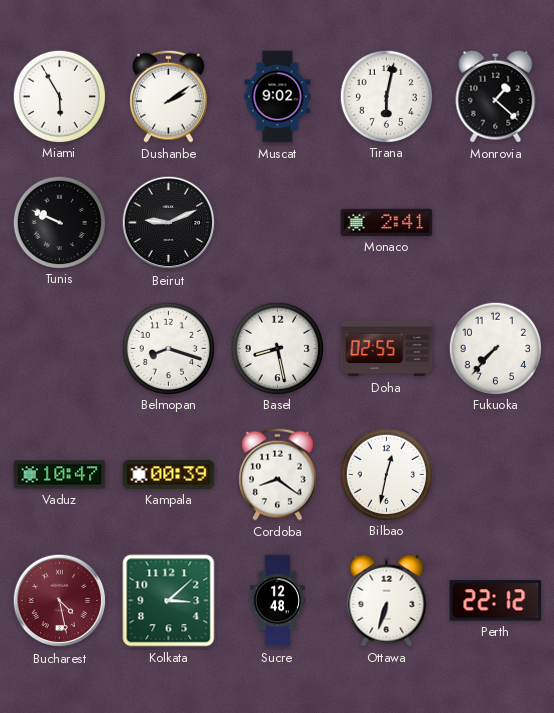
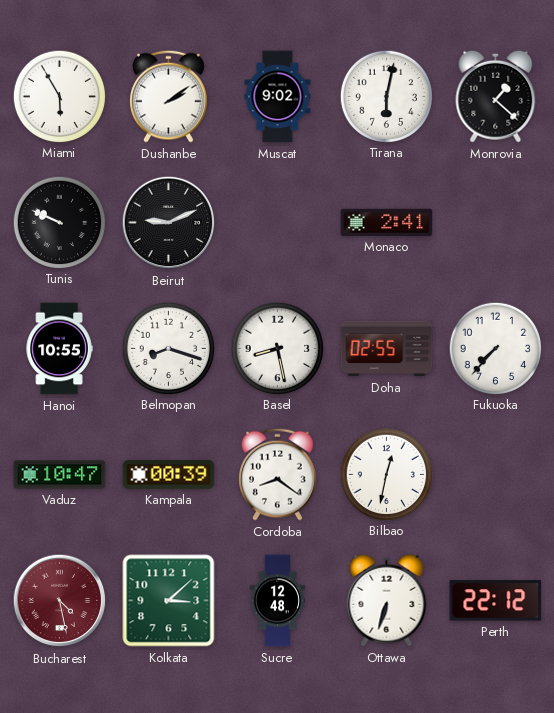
Hanoi: none -> 10:55
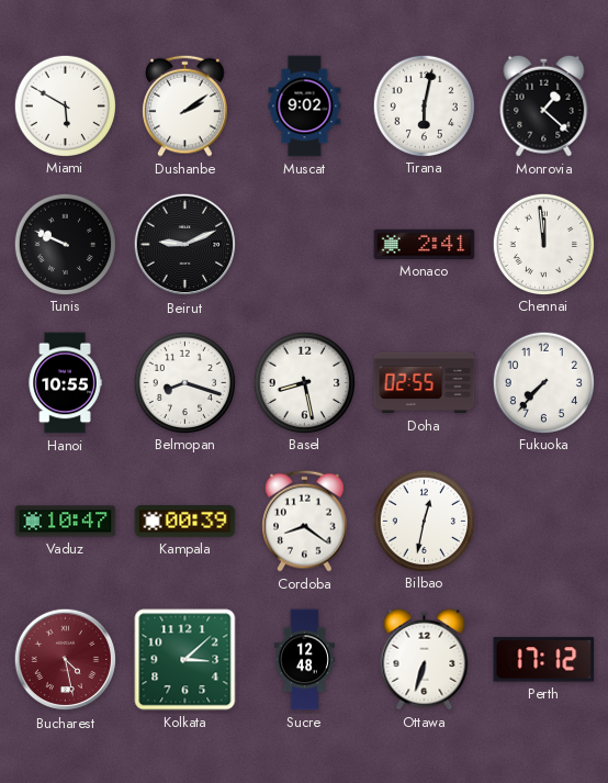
Miami: 5:55 -> 5:50
Chennai: none -> 11:59
Perth: 22:12 -> 17:12
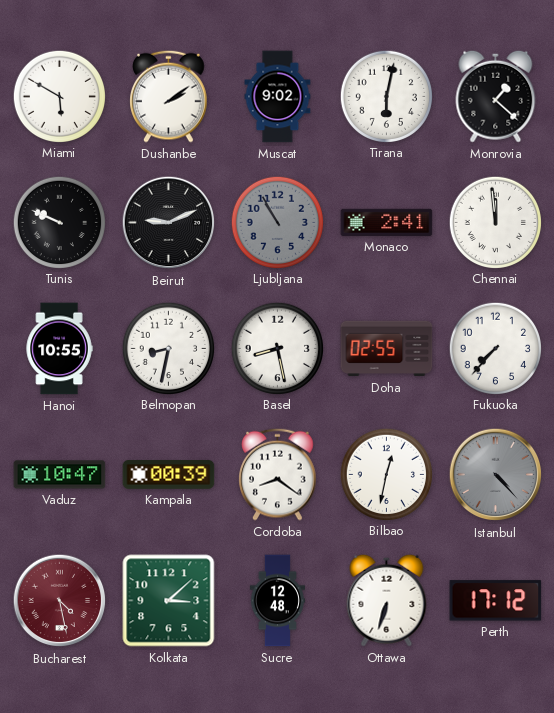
Ljubljana: none -> 10:55
Belmopan: 8:18 -> 8:32
Istanbul: none -> 4:23
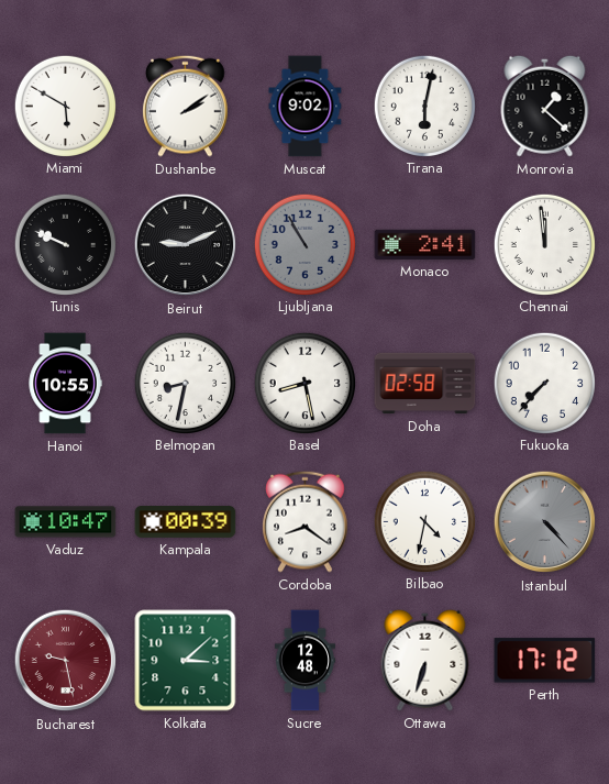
Doha: 02:55 -> 02:58
Bilbao: 12:32 -> 4:32
Bucharest: 4:28 -> 9:28
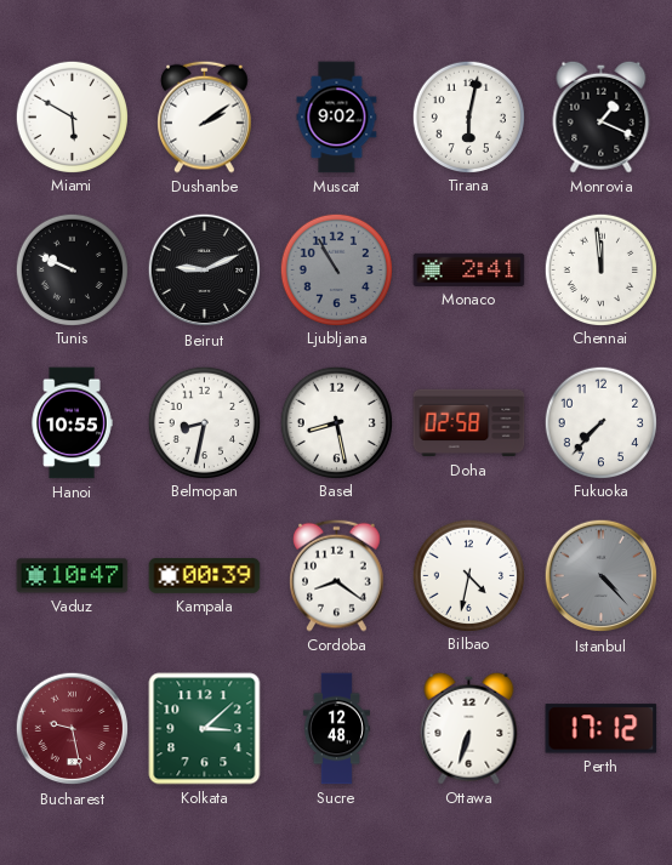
Monrovia: 1:22 -> 1:19
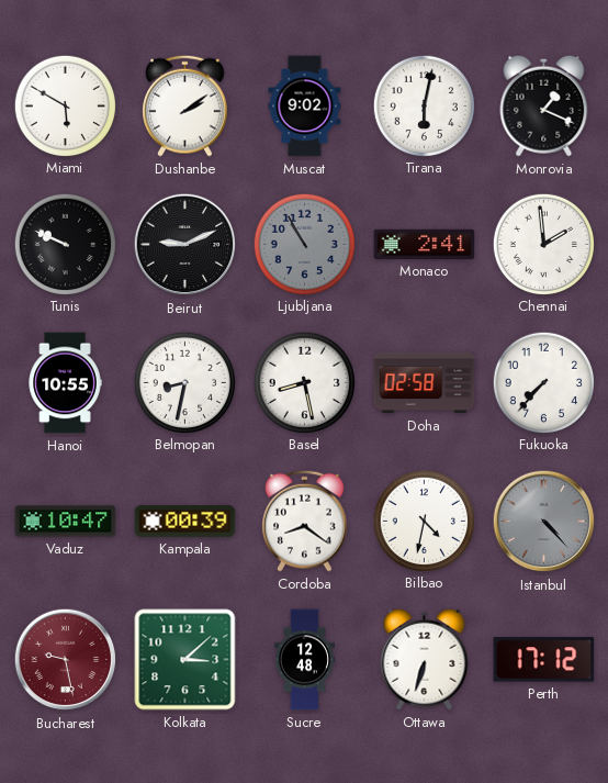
Chennai: 11:59 -> 1:59
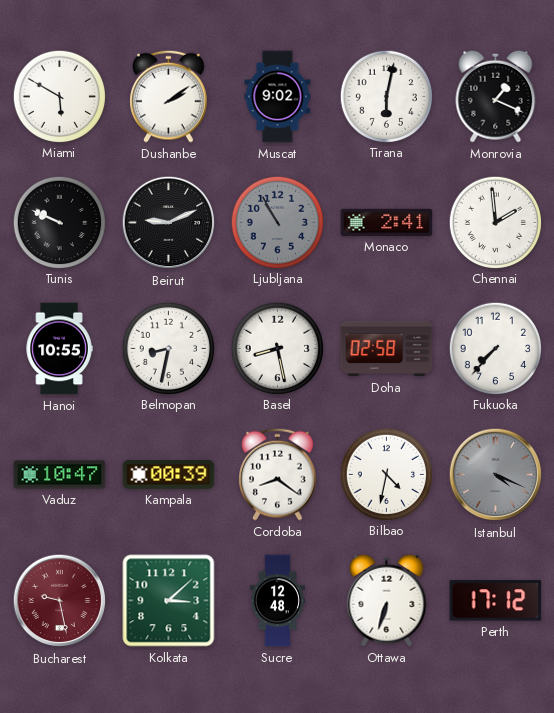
Istanbul: 4:23 -> 4:19
